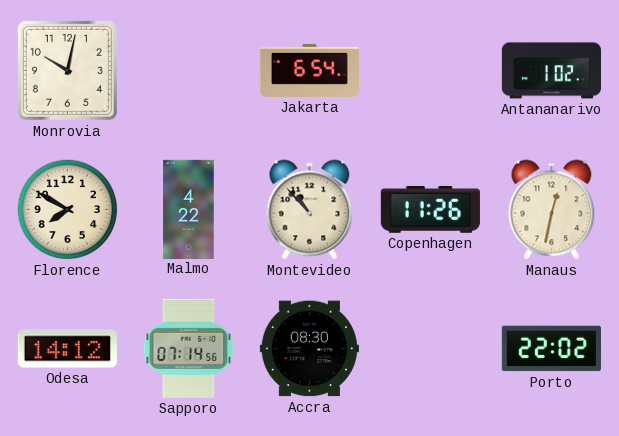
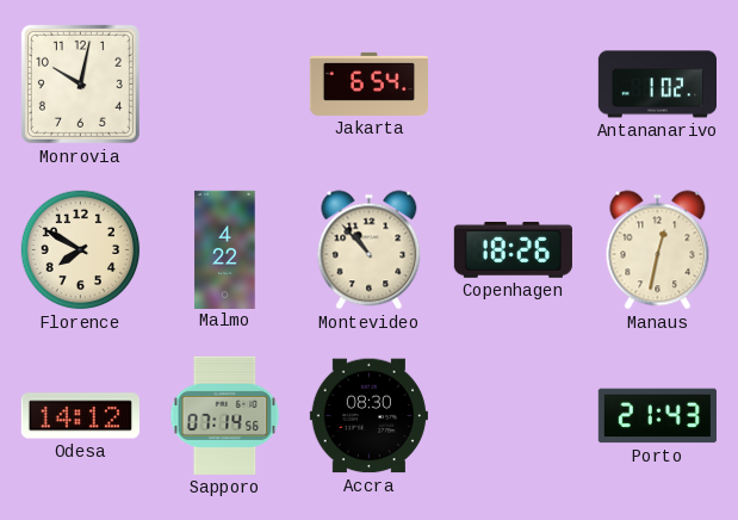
Copenhagen: 11:26 -> 18:26
Porto: 22:02 -> 21:43
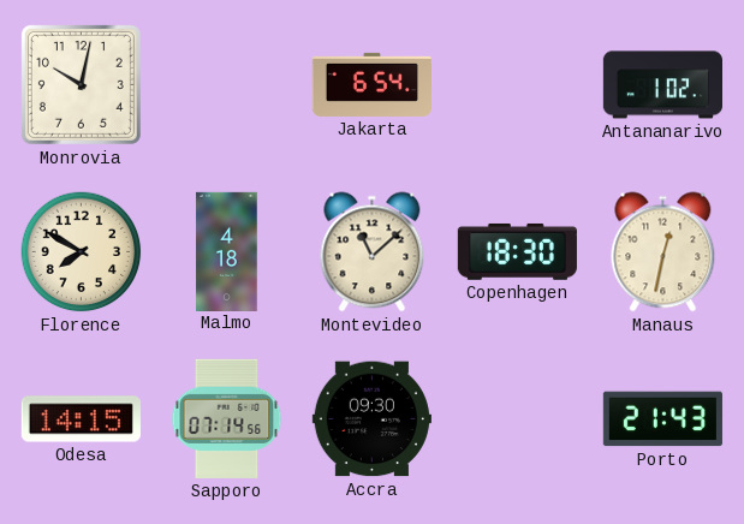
Malmo: 4:22 -> 4:18
Montevideo: 10:53 -> 11:08
Copenhagen: 18:26 -> 18:30
Odesa: 14:12 -> 14:15
Accra: 08:30 -> 09:30
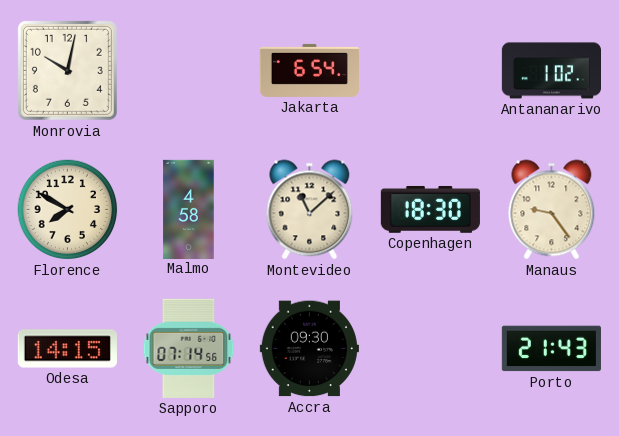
Malmo: 4:18 -> 4:58
Manaus: 12:32 -> 9:24
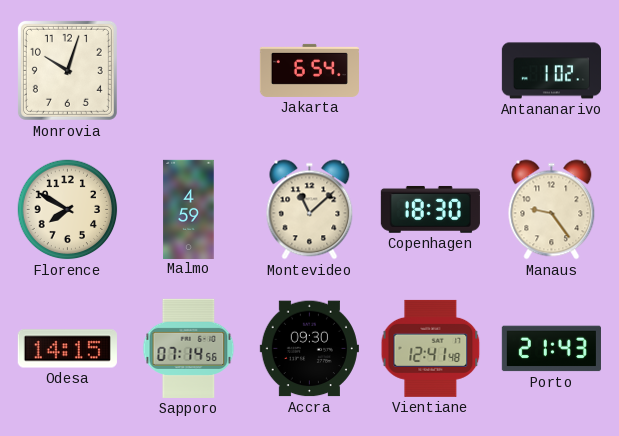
Monrovia: 10:02 -> 10:03
Malmo: 4:58 -> 4:59
Vientiane: none -> 12:41
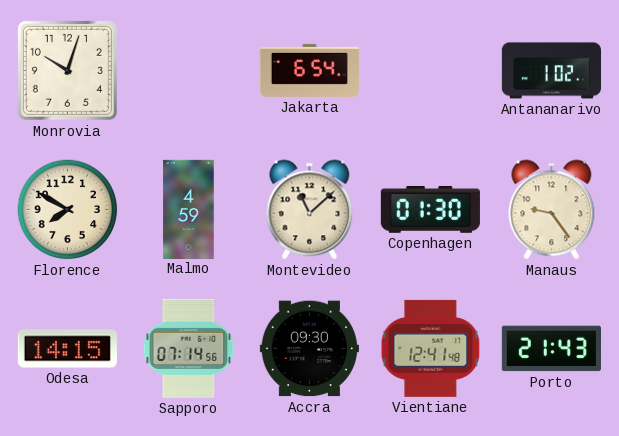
Copenhagen: 18:30 -> 01:30
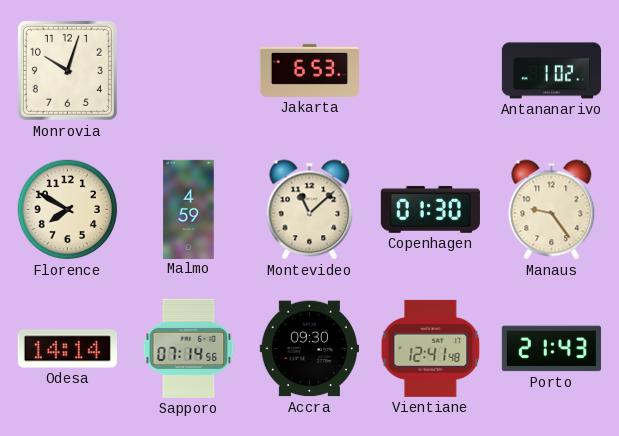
Jakarta: 6:54 -> 6:53
Odesa: 14:15 -> 14:14
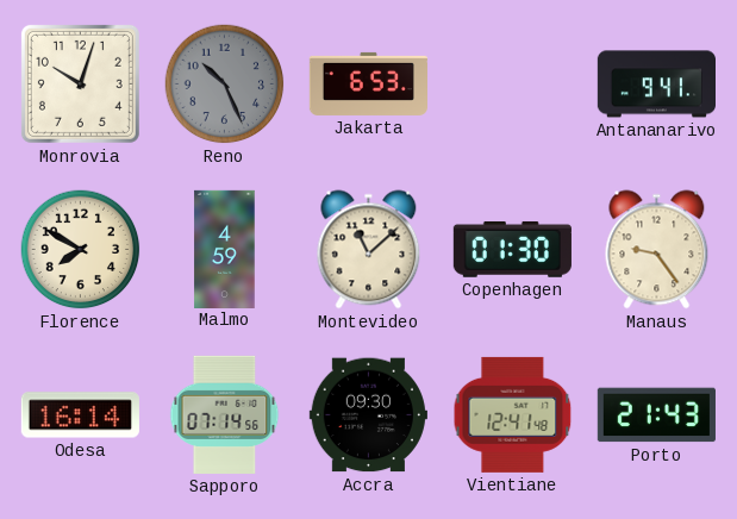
Reno: none -> 10:26
Antananarivo: 1:02 -> 9:41
Odesa: 14:14 -> 16:14
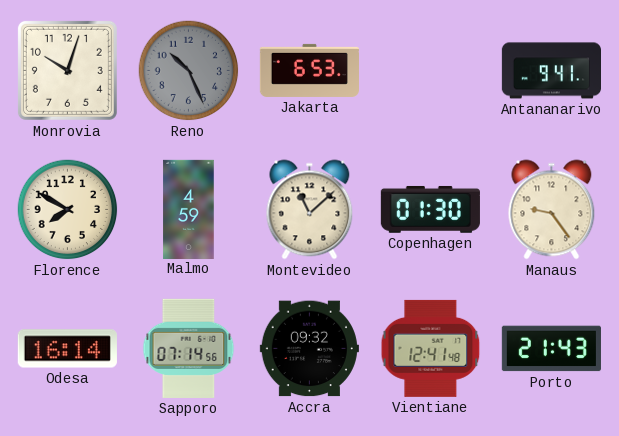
Accra: 09:30 -> 09:32
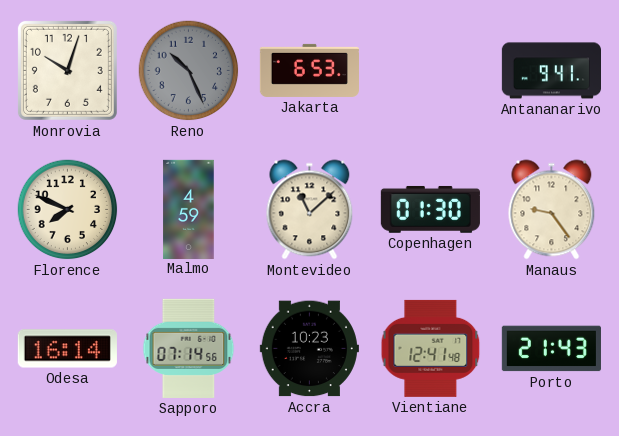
Florence: 7:50 -> 7:49
Accra: 09:32 -> 10:23
